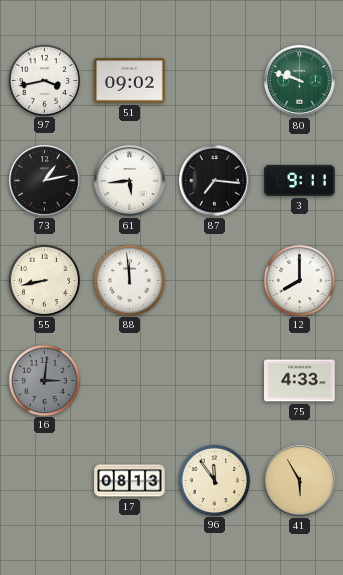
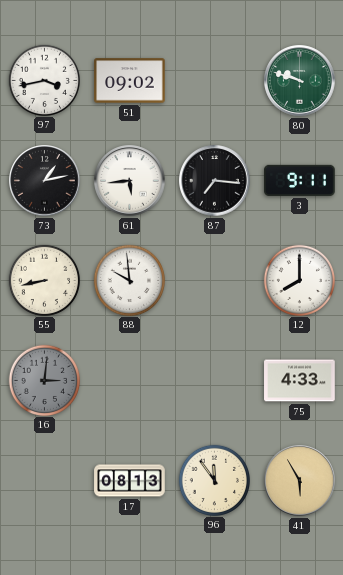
88: 11:59 -> 9:59
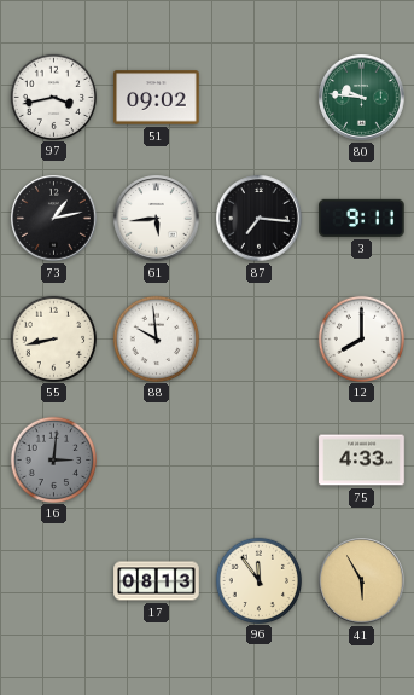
80: 9:48 -> 9:46
